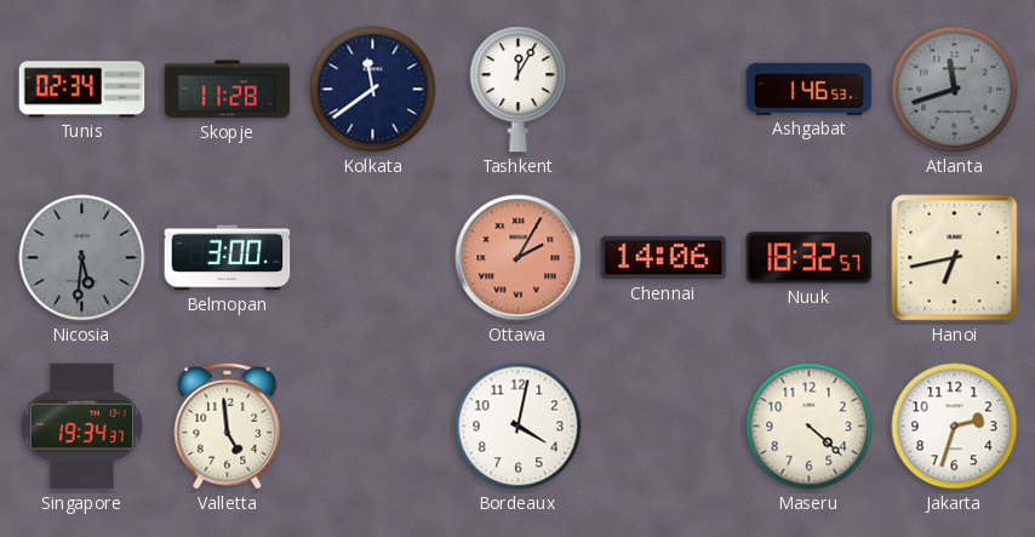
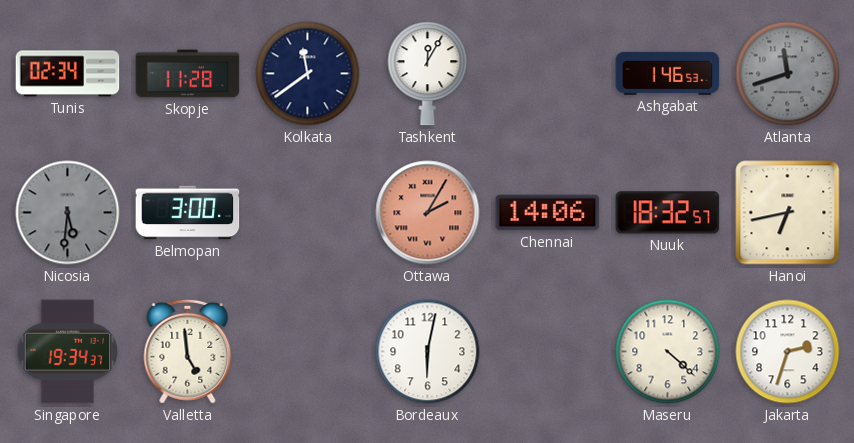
Bordeaux: 4:02 -> 6:02
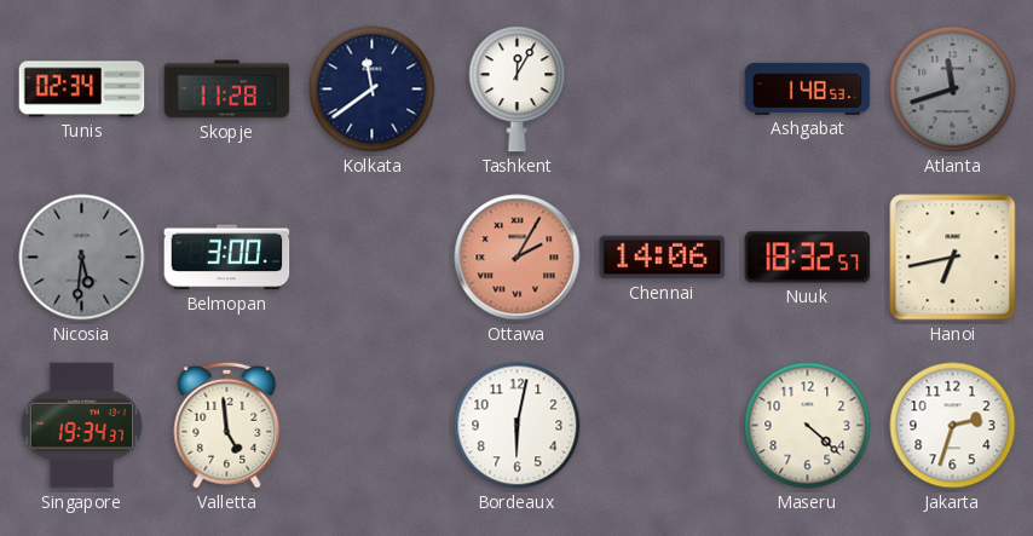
Ashgabat: 1:46 -> 1:48
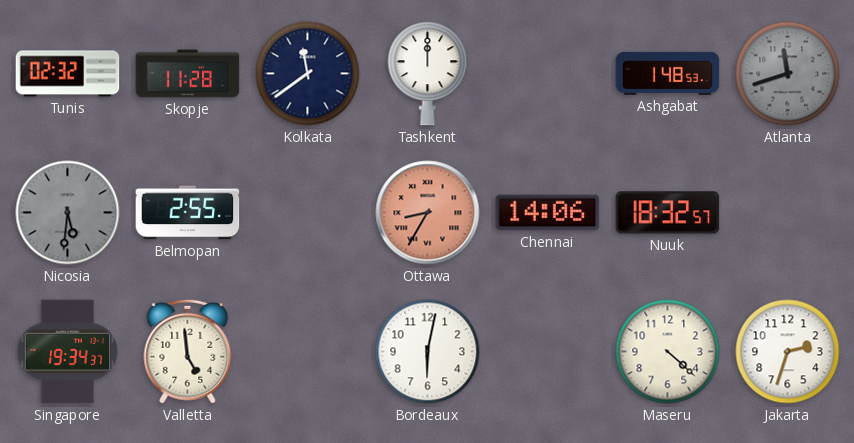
Tunis: 02:34 -> 02:32
Tashkent: 12:05 -> 12:00
Belmopan: 3:00 -> 2:55
Ottawa: 2:05 -> 8:35
Hanoi: 6:43 -> none
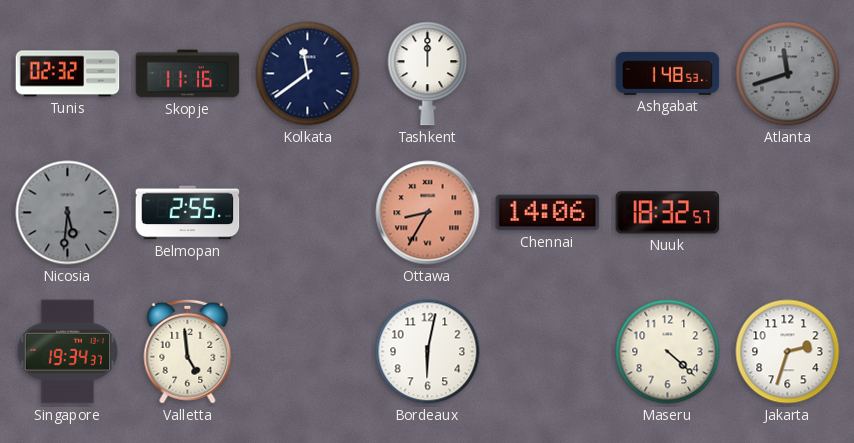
Skopje: 11:28 -> 11:16
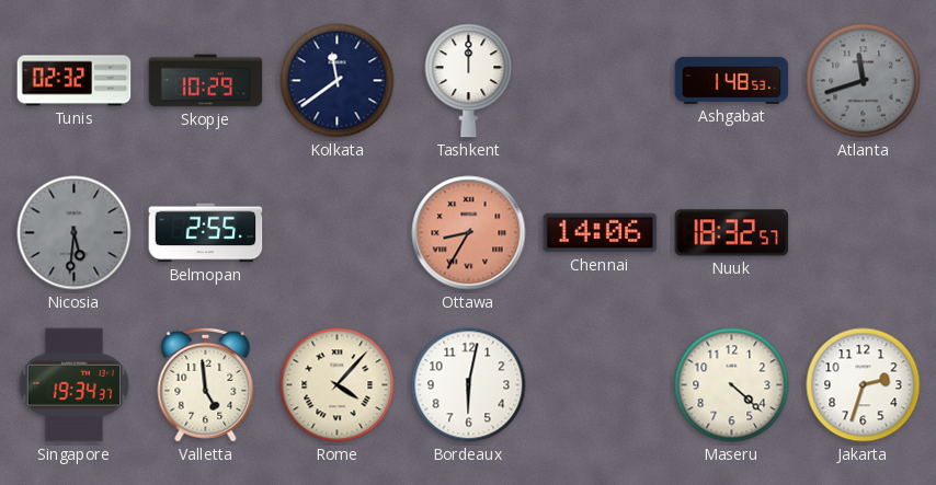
Skopje: 11:16 -> 10:29
Rome: none -> 4:07
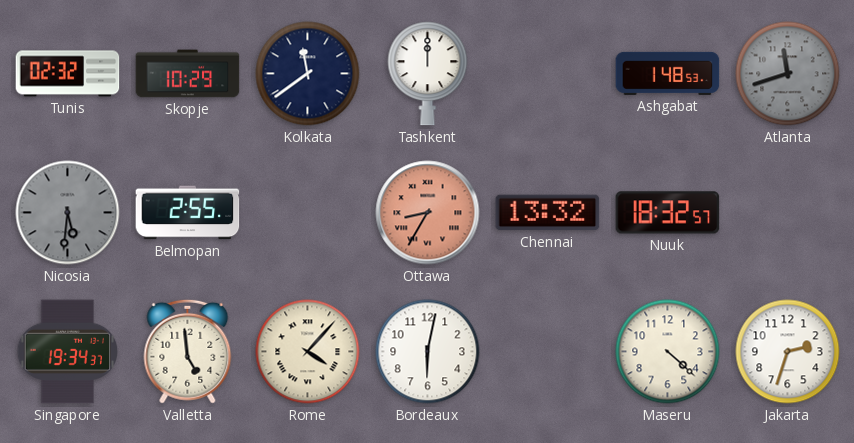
Chennai: 14:06 -> 13:32
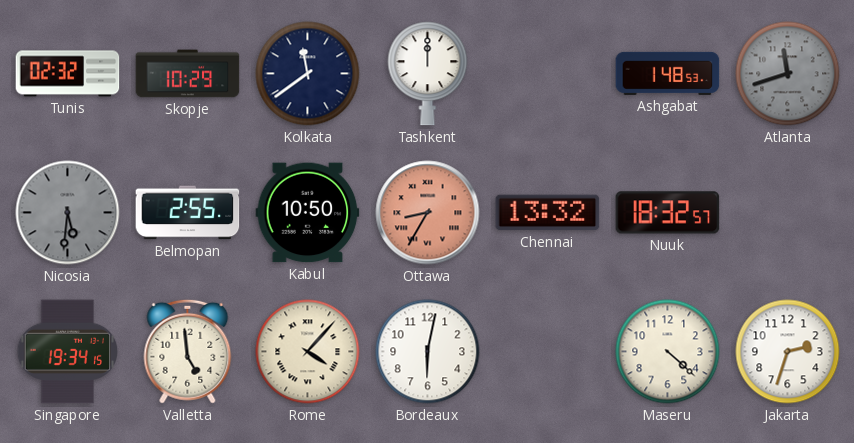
Kabul: none -> 10:50
Singapore: 19:34:37 -> 19:34:15
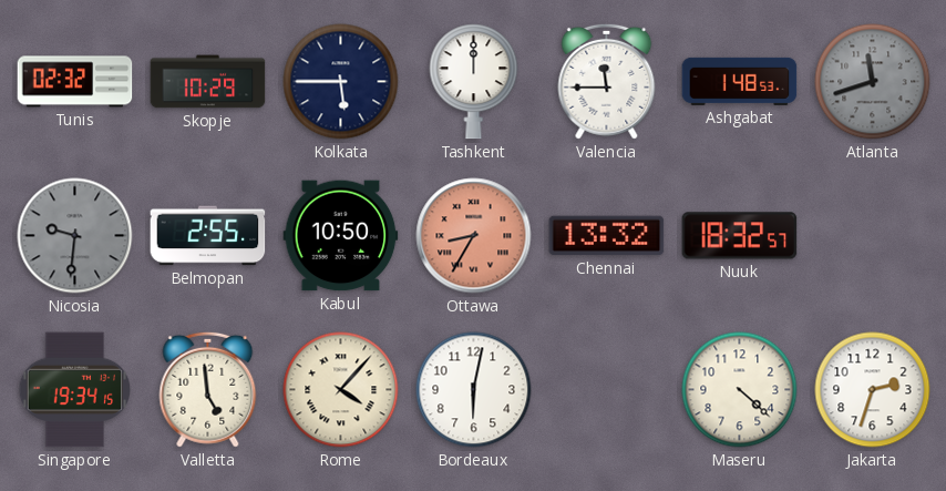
Kolkata: 11:39 -> 5:45
Valencia: none -> 11:45
Nicosia: 5:31 -> 9:31
